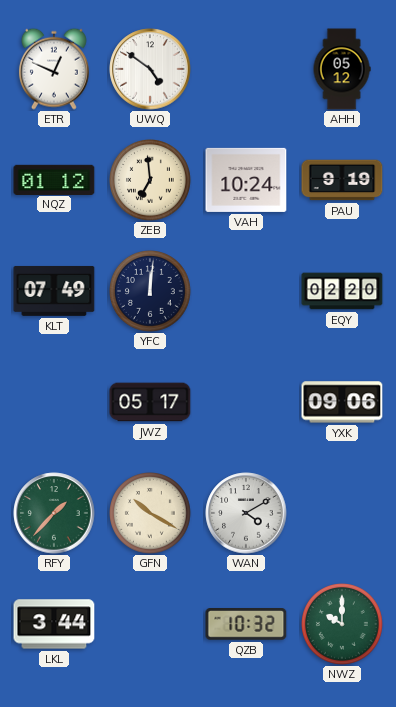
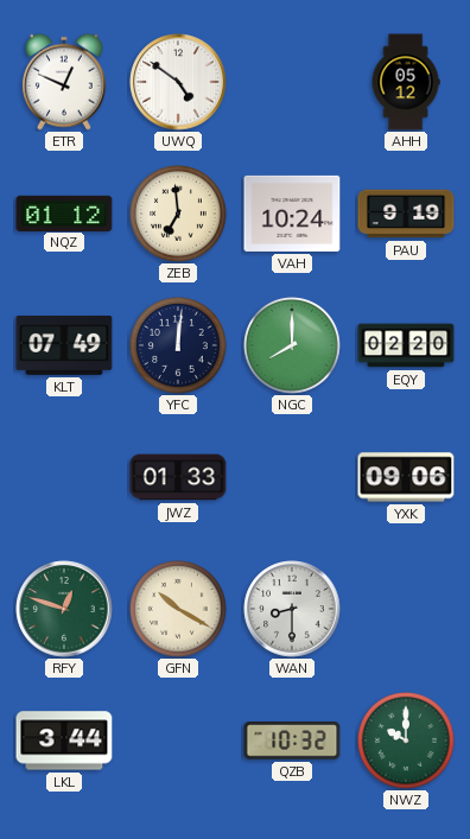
NGC: none -> 8:00
JWZ: 05:17 -> 01:33
RFY: 1:37 -> 12:48
WAN: 4:10 -> 8:30
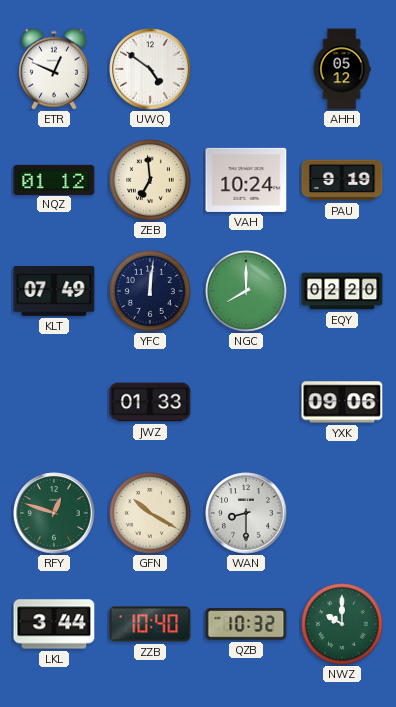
ZZB: none -> 10:40
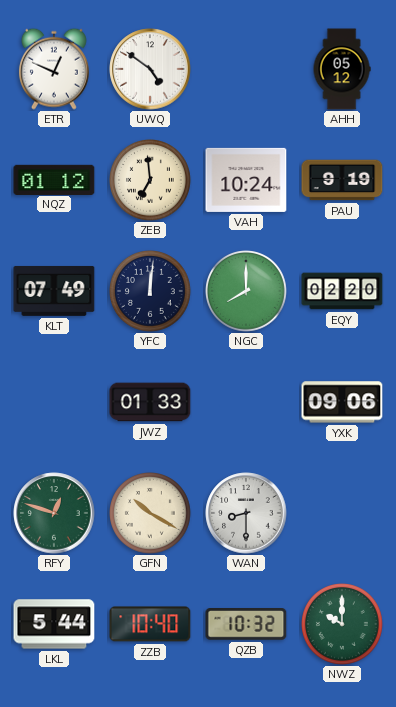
LKL: 3:44 -> 5:44
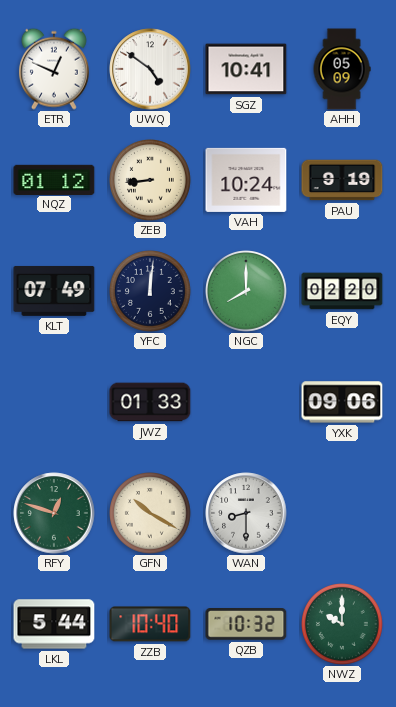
SGZ: none -> 10:41
AHH: 05:12 -> 05:09
ZEB: 6:59 -> 8:44
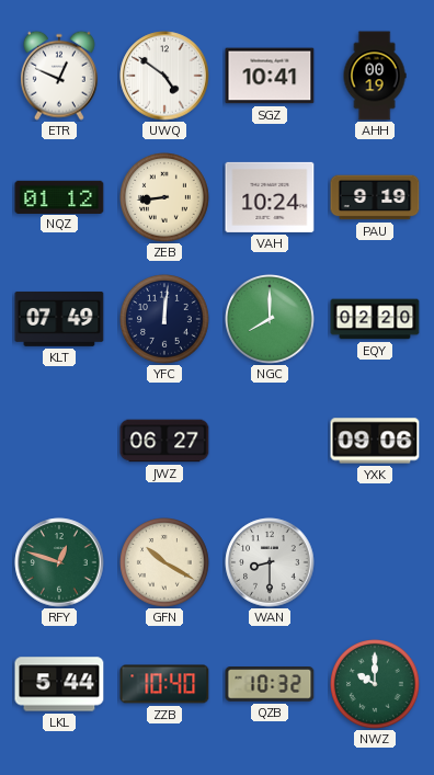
AHH: 05:09 -> 00:19
JWZ: 01:33 -> 06:27
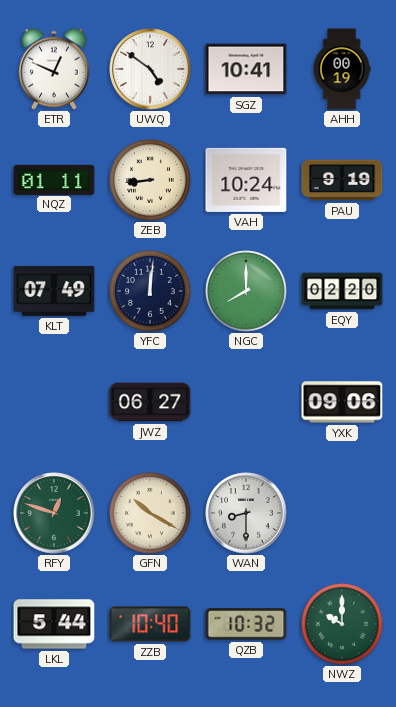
NQZ: 01:12 -> 01:11
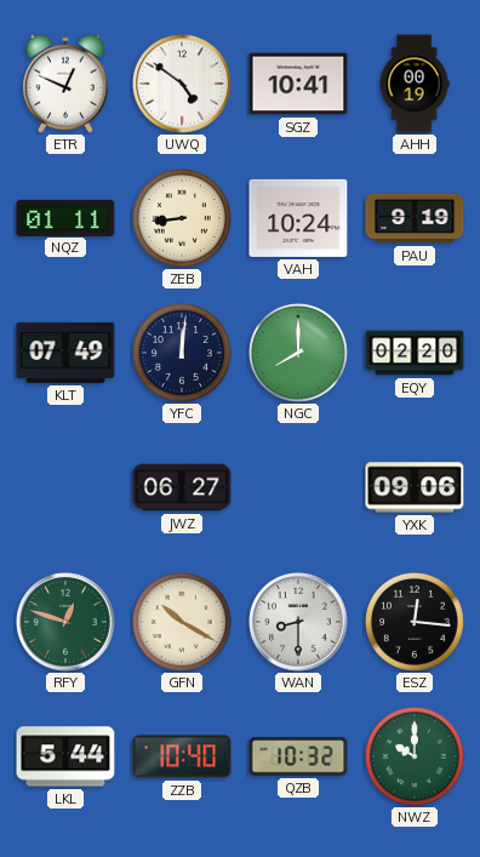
ESZ: none -> 12:16
